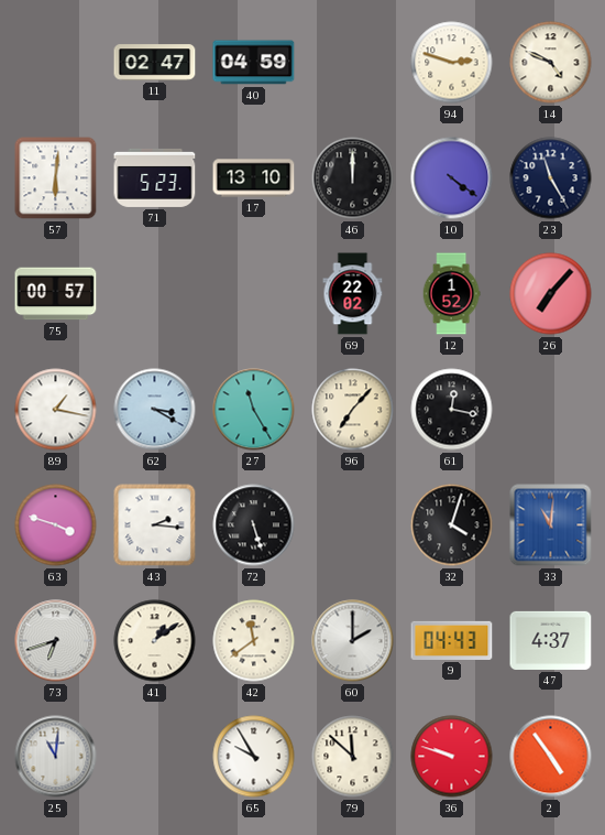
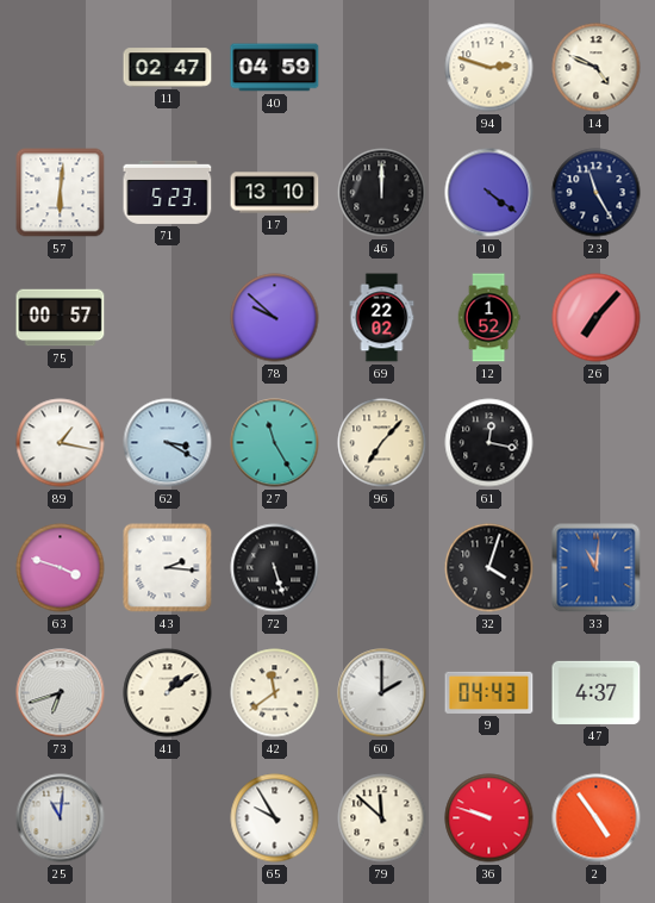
78: none -> 9:52
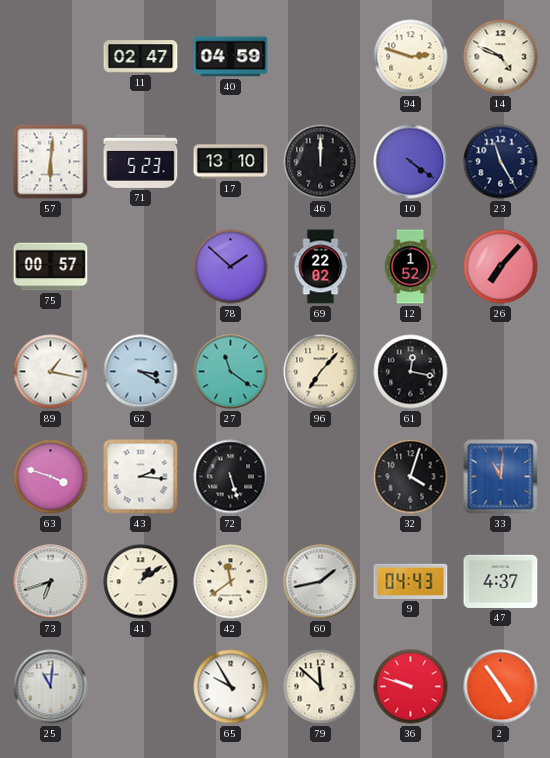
78: 9:52 -> 1:52
27: 11:25 -> 11:21
60: 2:00 -> 1:43
